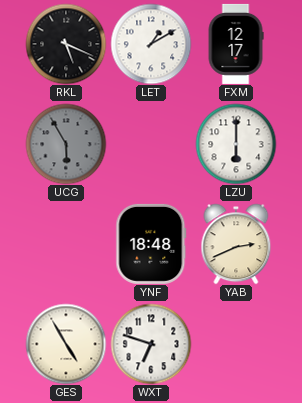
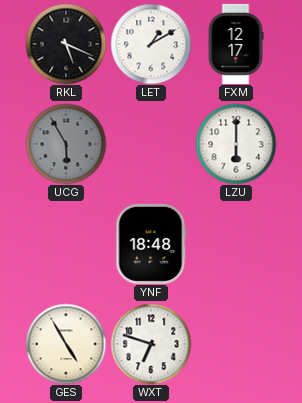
YAB: 2:41 -> none
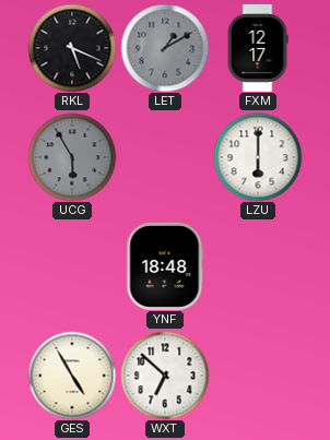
LET dial: white -> grey
WXT: 6:48 -> 6:52
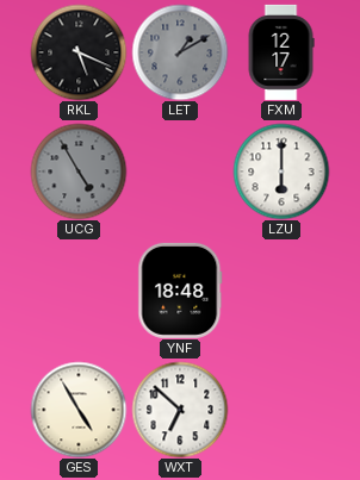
UCG: 5:55 -> 4:55
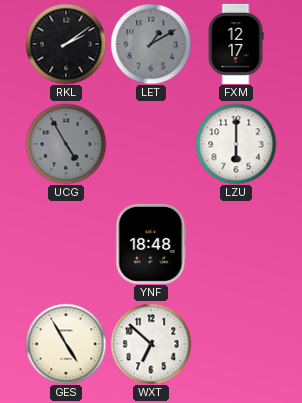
RKL: 5:19 -> 2:09
